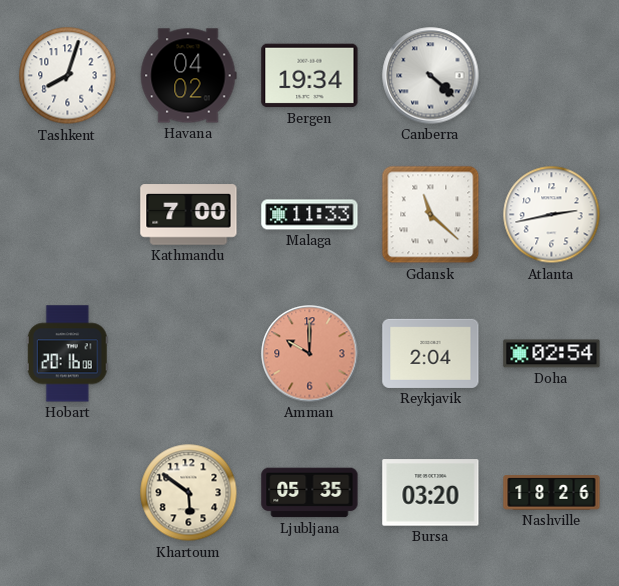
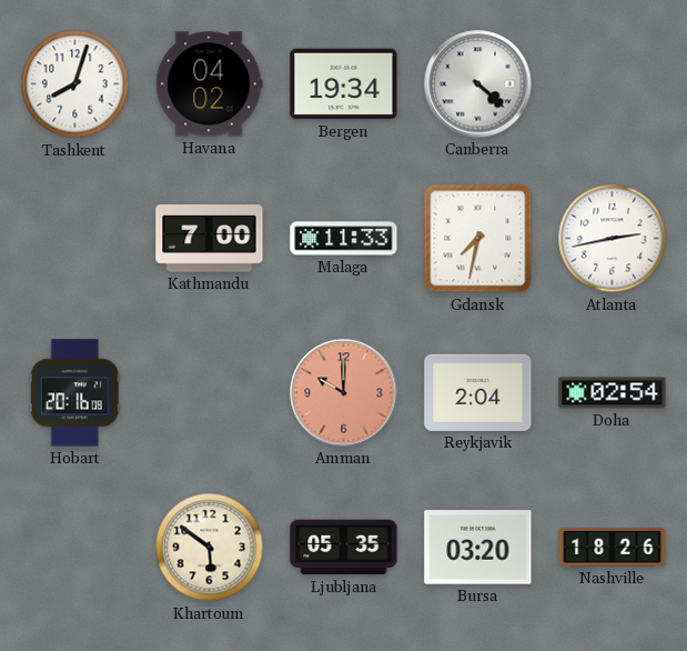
Gdansk: 11:22 -> 7:32
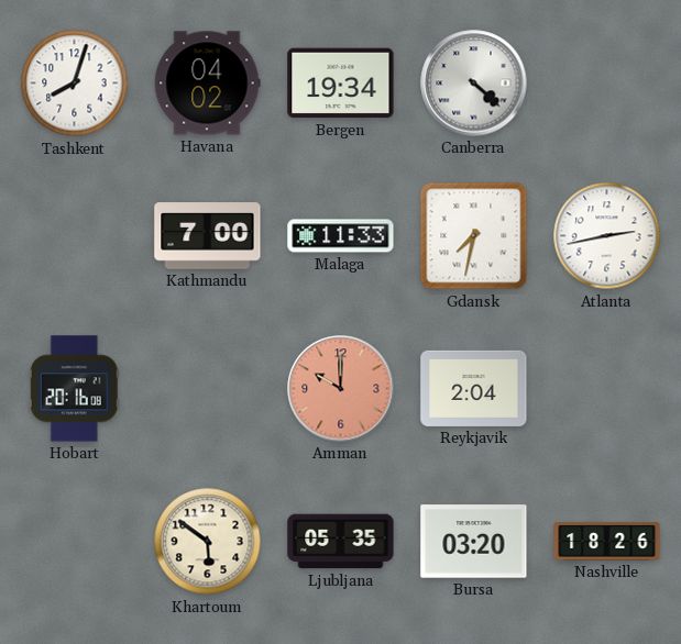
Doha: 02:54 -> none
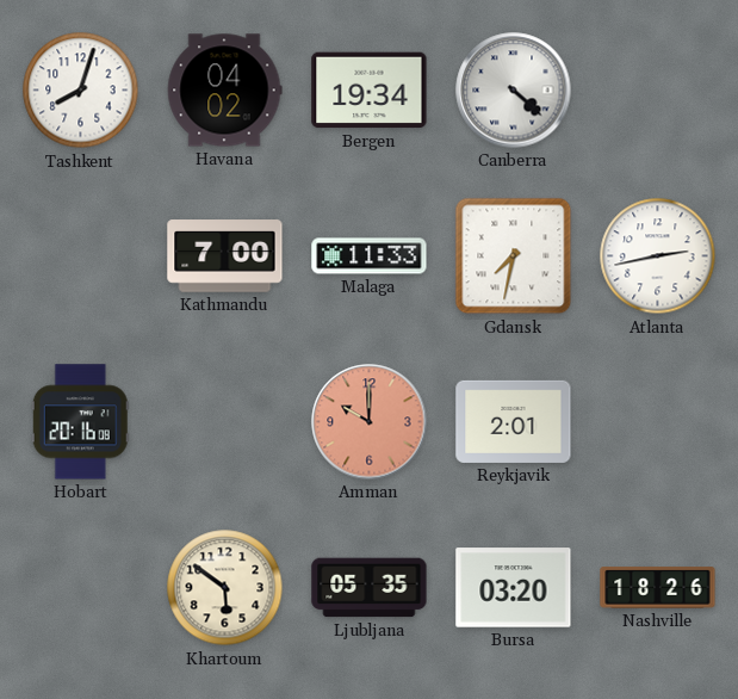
Reykjavik: 2:04 -> 2:01
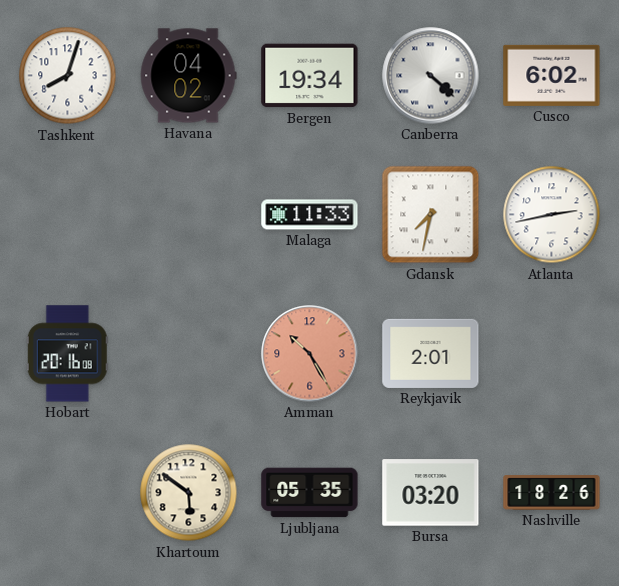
Cusco: none -> 6:02
Kathmandu: 7:00 -> none
Amman: 10:00 -> 10:25
